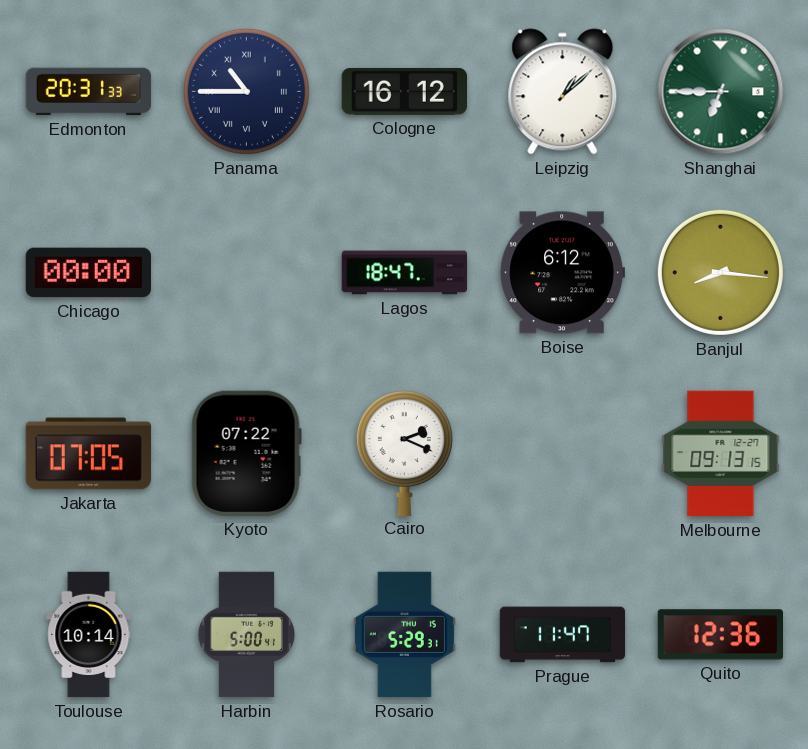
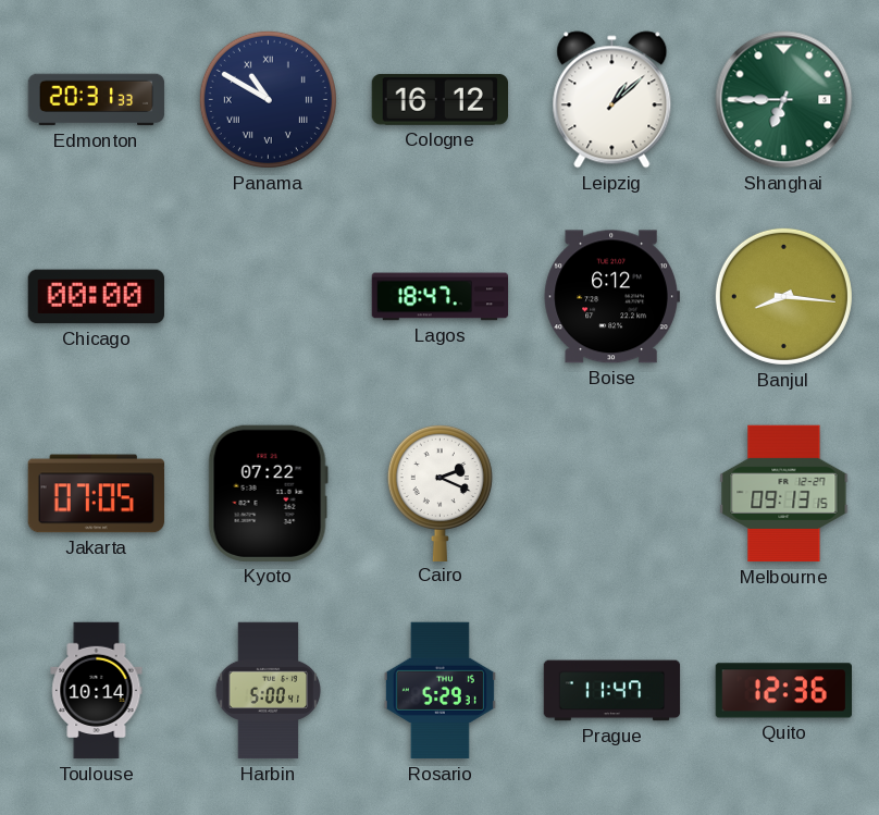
Panama: 10:45 -> 10:50
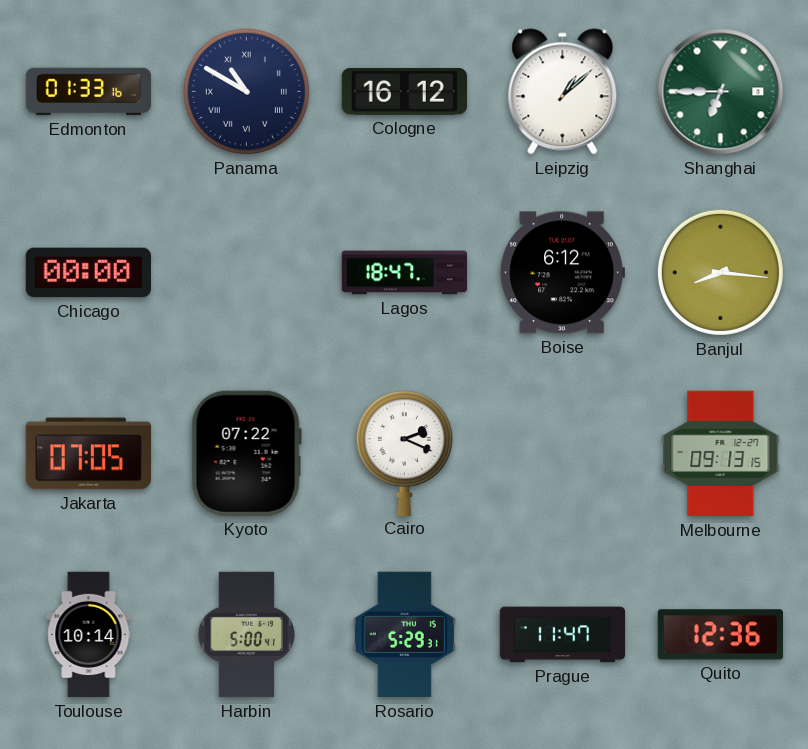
Edmonton: 20:31 -> 01:33
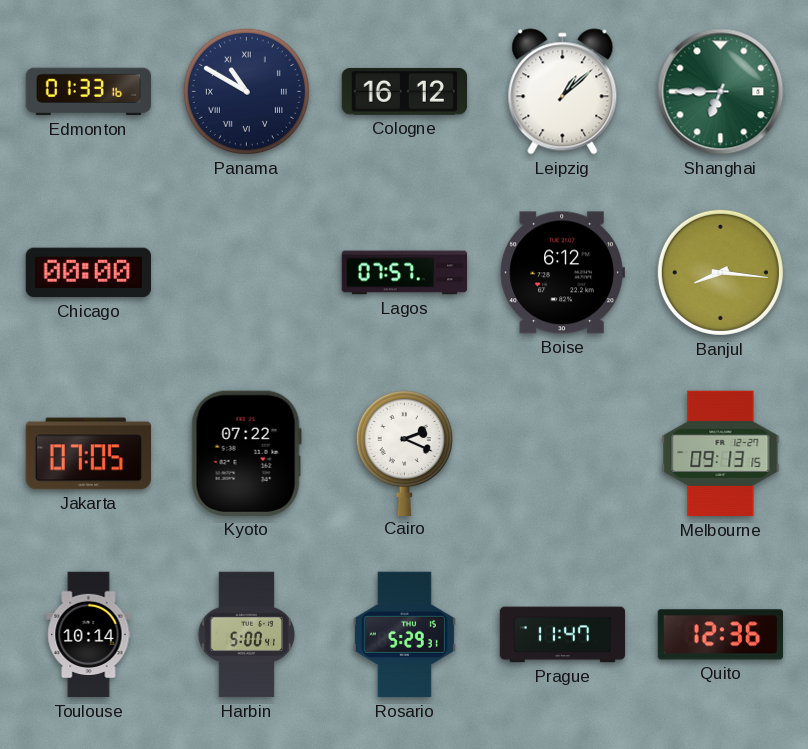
Lagos: 18:47 -> 07:57
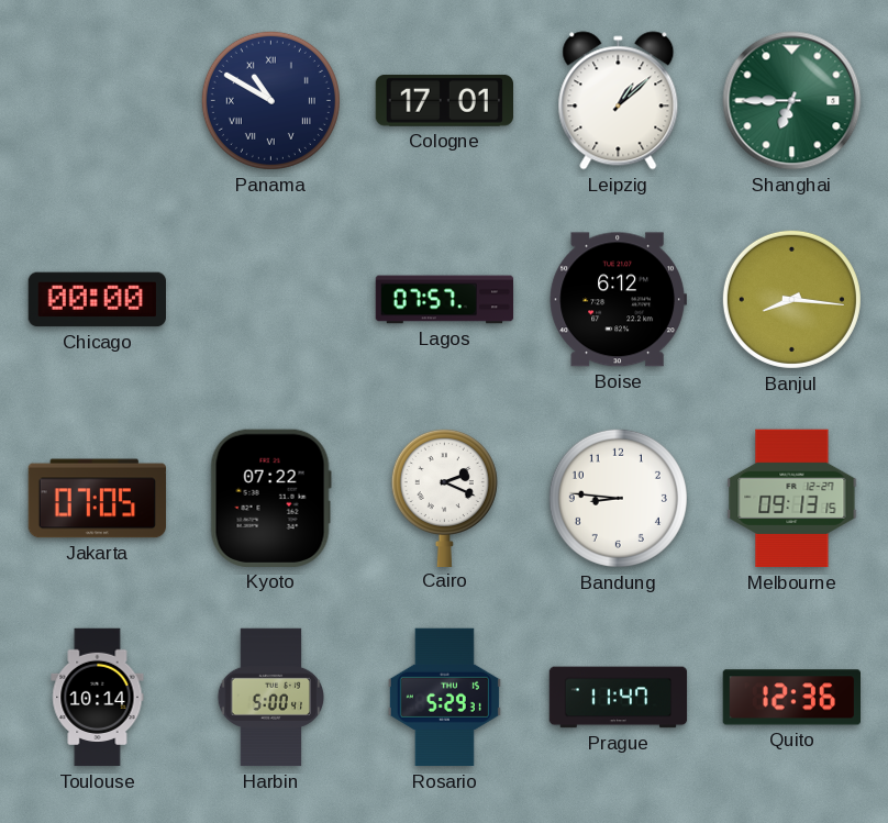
Edmonton: 01:33 -> none
Cologne: 16:12 -> 17:01
Bandung: none -> 8:46
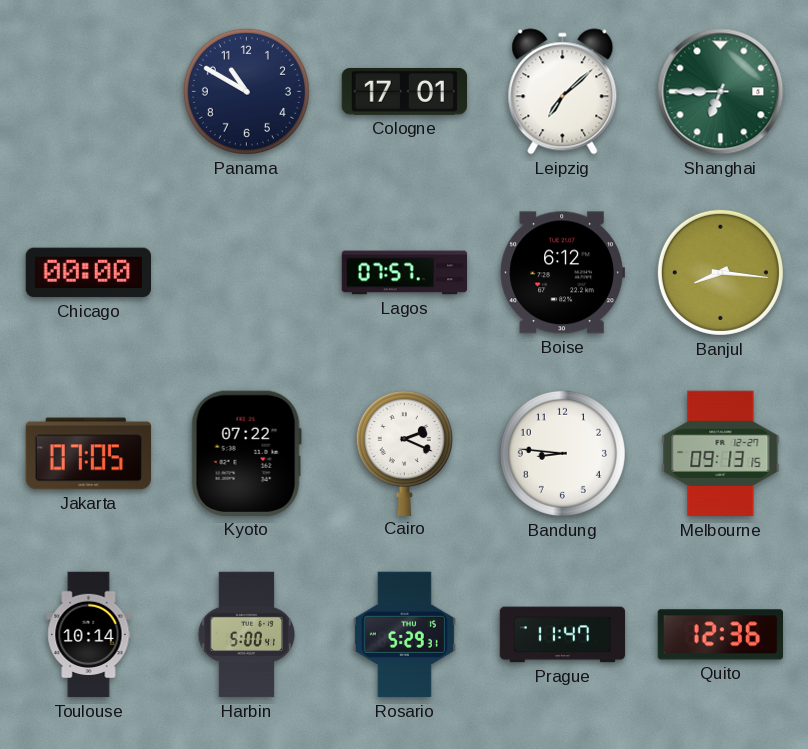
Panama numerals: Roman -> Arabic
Leipzig: 1:08 -> 7:08
